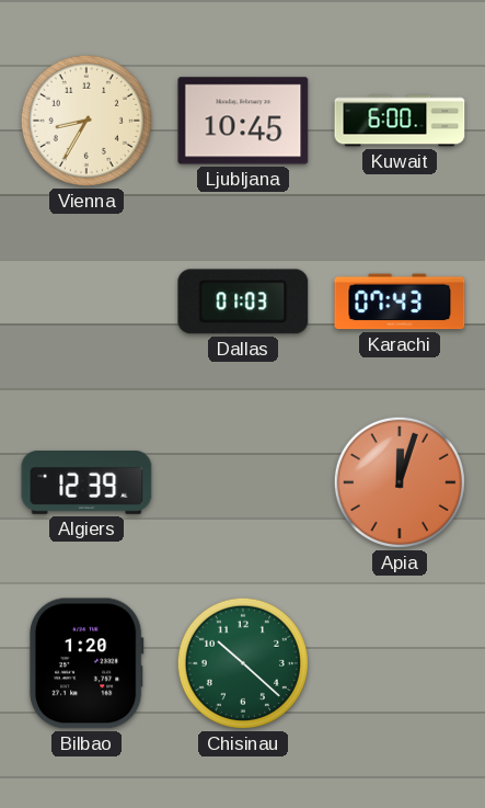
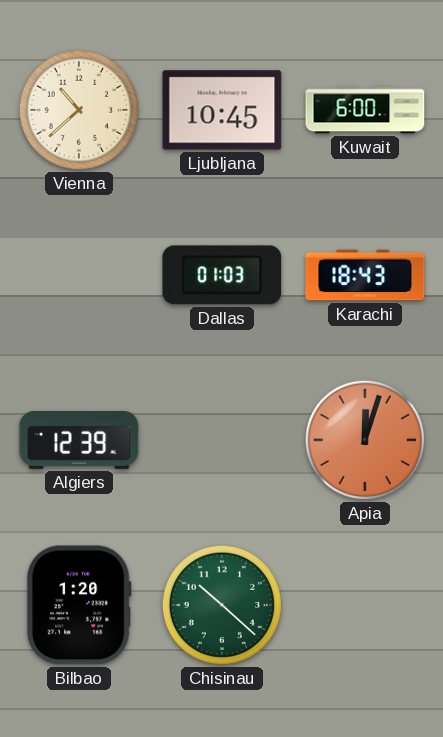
Vienna: 8:35 -> 10:38
Karachi: 07:43 -> 18:43
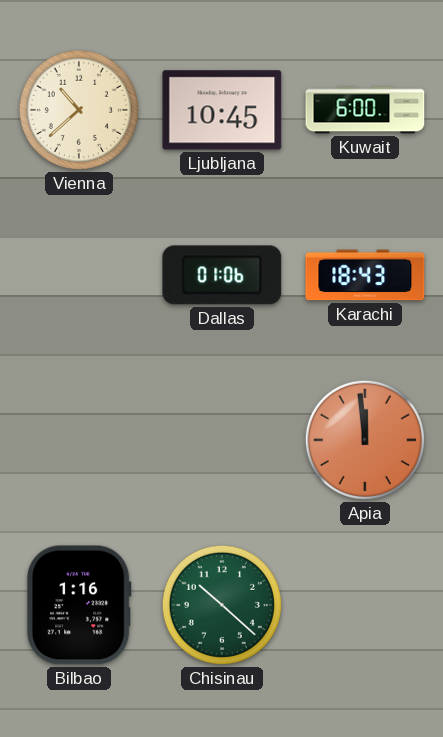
Dallas: 01:03 -> 01:06
Algiers: 12:39 -> none
Apia: 12:03 -> 11:59
Bilbao: 1:20 -> 1:16
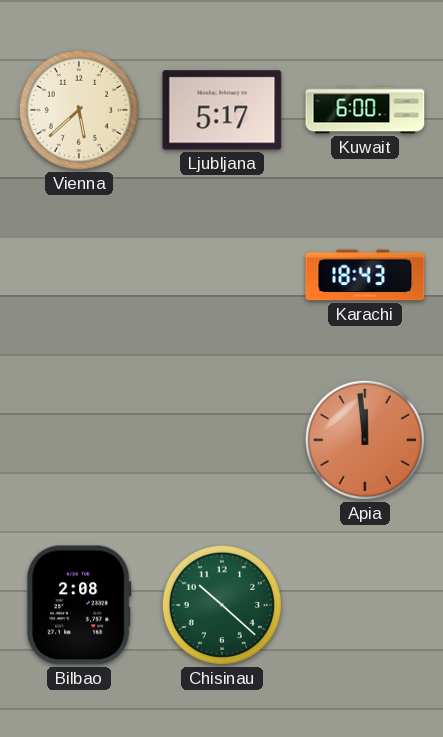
Vienna: 10:38 -> 5:38
Ljubljana: 10:45 -> 5:17
Dallas: 01:06 -> none
Bilbao: 1:16 -> 2:08
